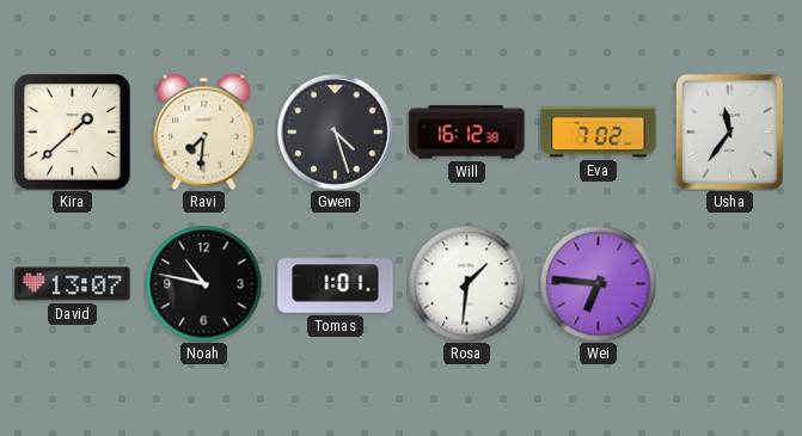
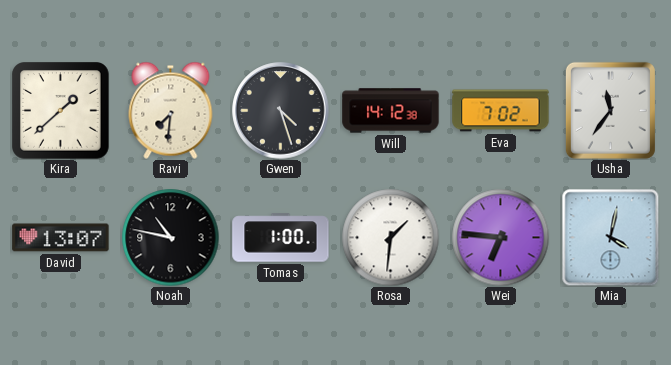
Will: 16:12 -> 14:12
Tomas: 1:01 -> 1:00
Mia: none -> 4:02
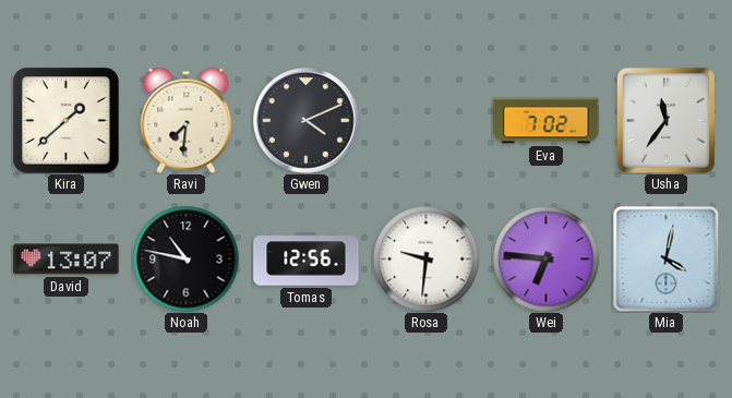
Gwen: 4:27 -> 4:11
Will: 14:12 -> none
Tomas: 1:00 -> 12:56
Rosa: 1:31 -> 9:31
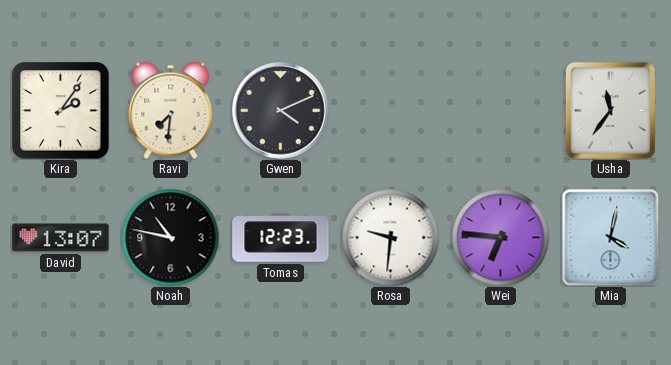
Kira: 1:38 -> 2:06
Eva: 7:02 -> none
Tomas: 12:56 -> 12:23
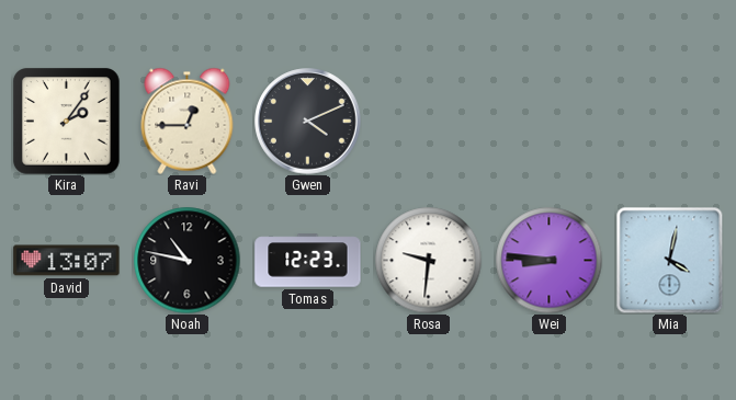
Ravi: 7:31 -> 12:45
Usha: 11:36 -> none
Wei: 6:46 -> 8:46
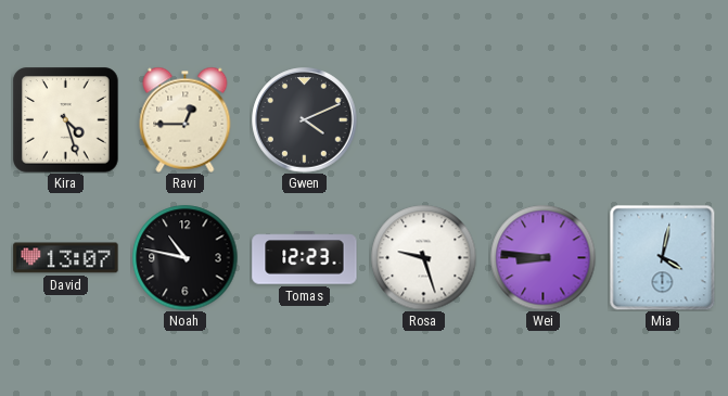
Kira: 2:06 -> 4:27
Rosa: 9:31 -> 9:27
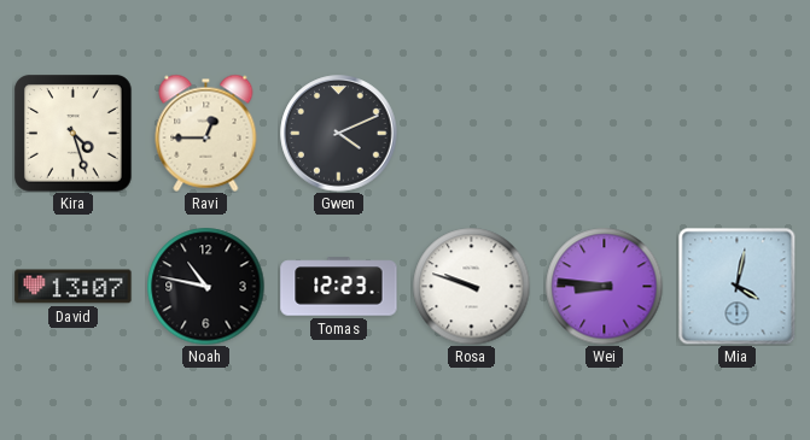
Rosa: 9:27 -> 9:48
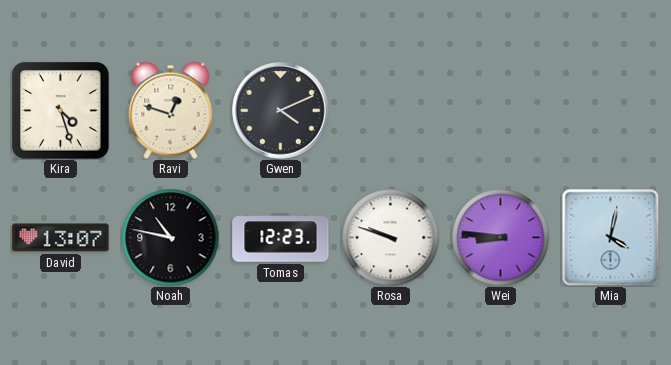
Ravi: 12:45 -> 12:48
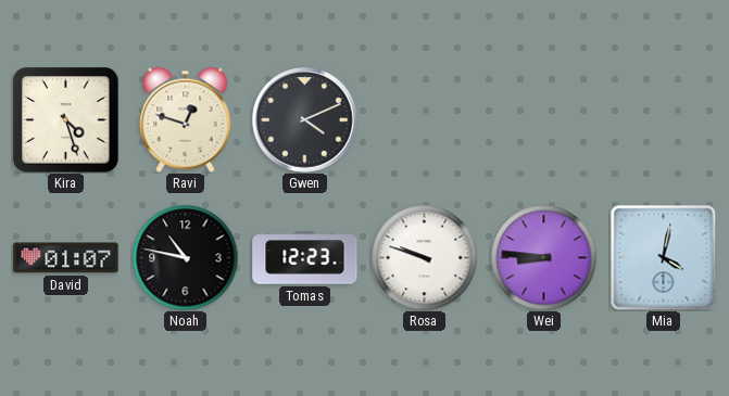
David: 13:07 -> 01:07
